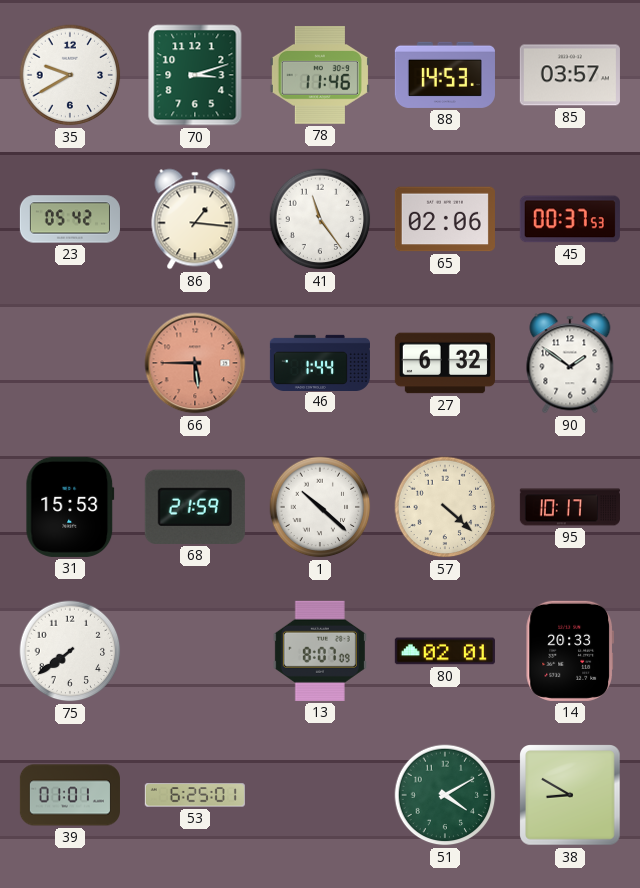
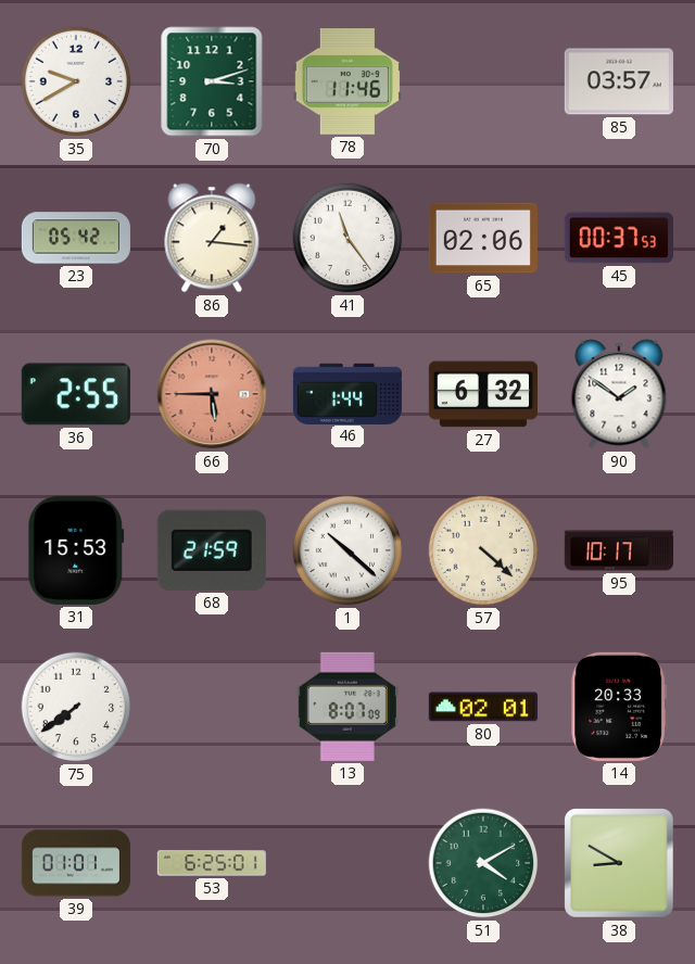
88: 14:53 -> none
36: none -> 2:55
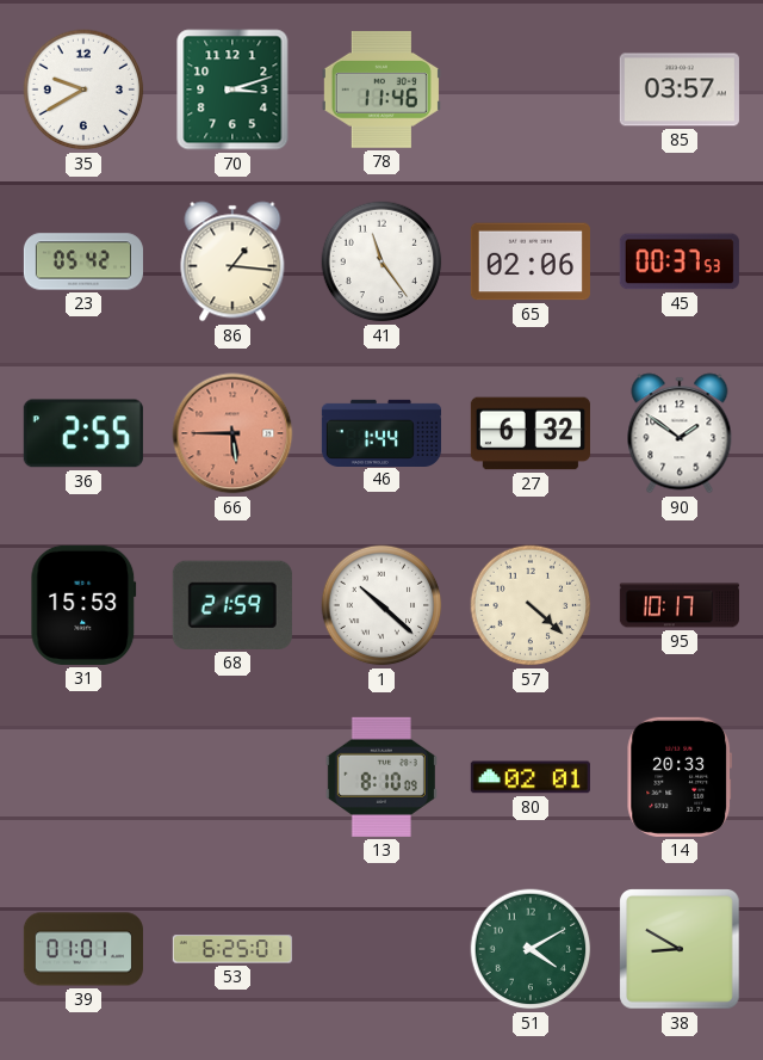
75: 7:39 -> none
13: 8:07 -> 8:10
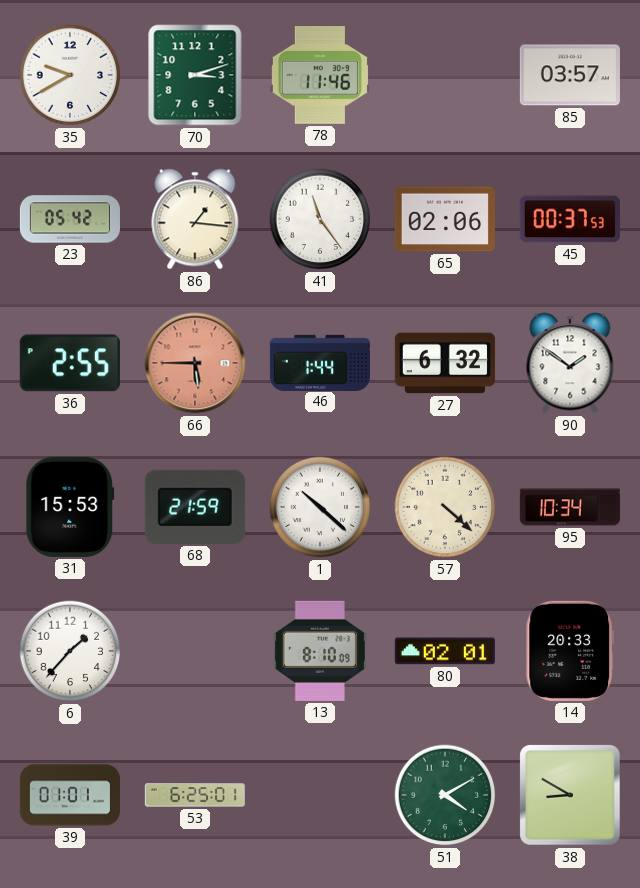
95: 10:17 -> 10:34
6: none -> 1:37
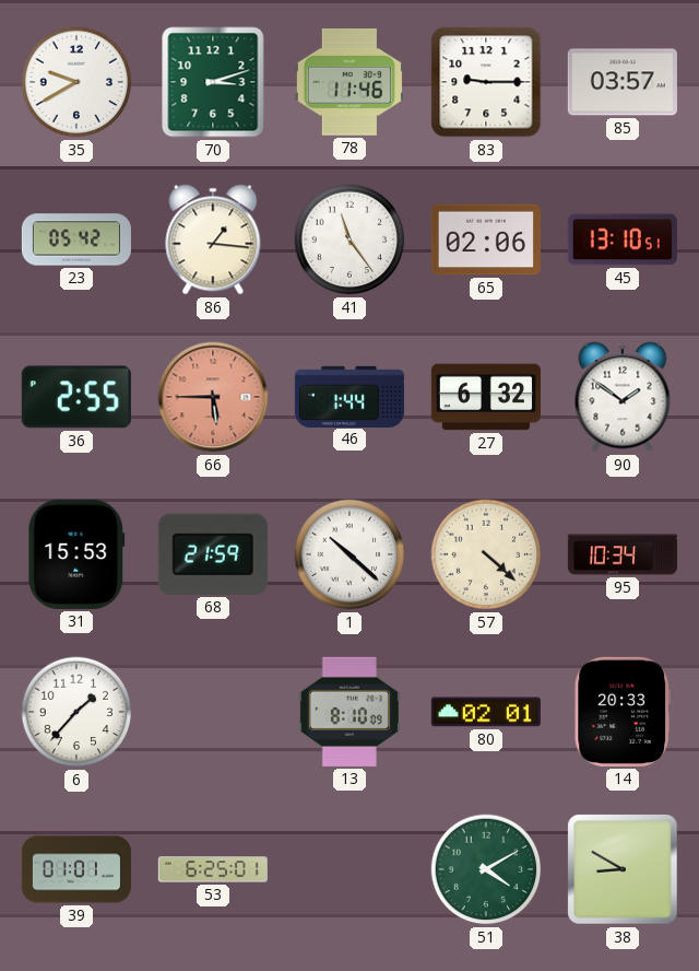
83: none -> 9:15
45: 00:37 -> 13:10
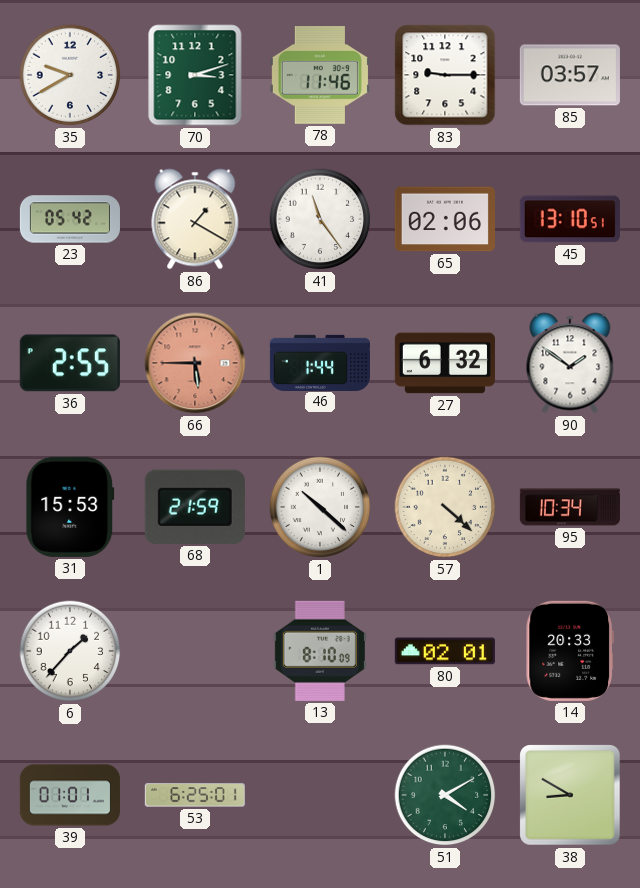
86: 1:16 -> 1:20
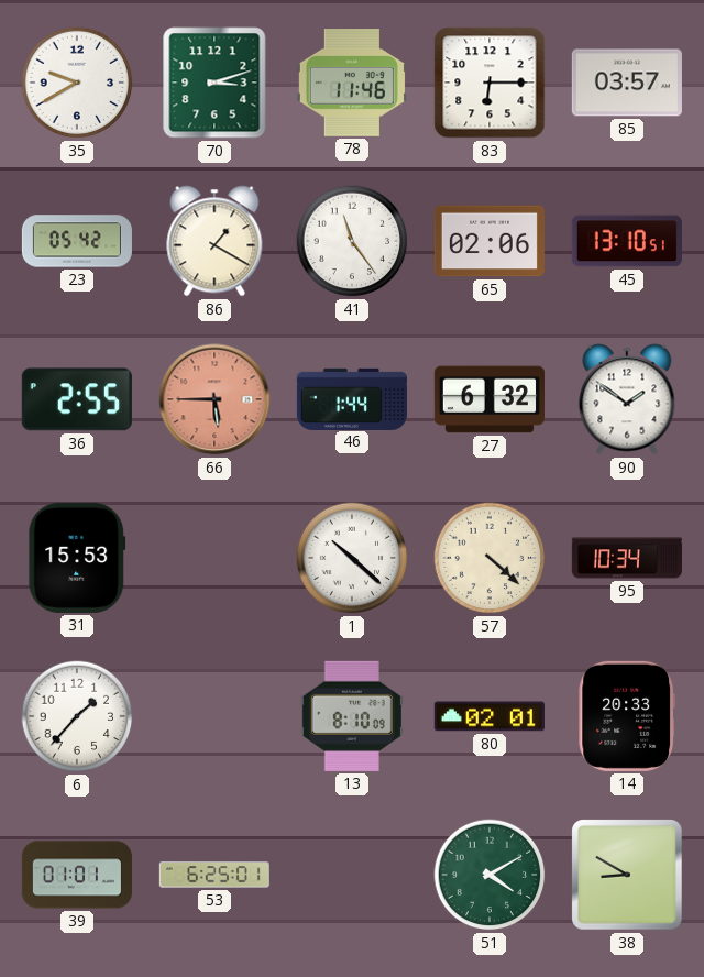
83: 9:15 -> 6:15
68: 21:59 -> none
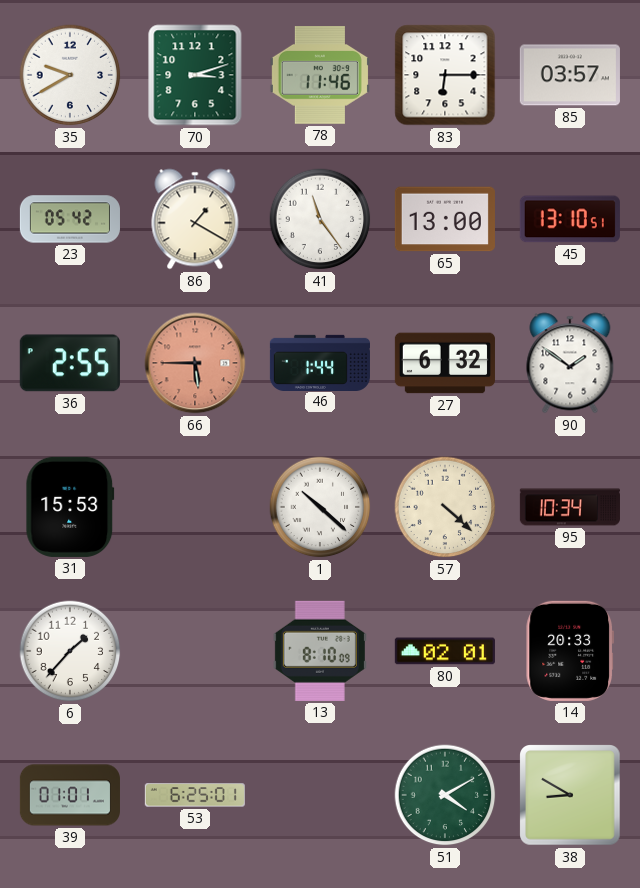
65: 02:06 -> 13:00
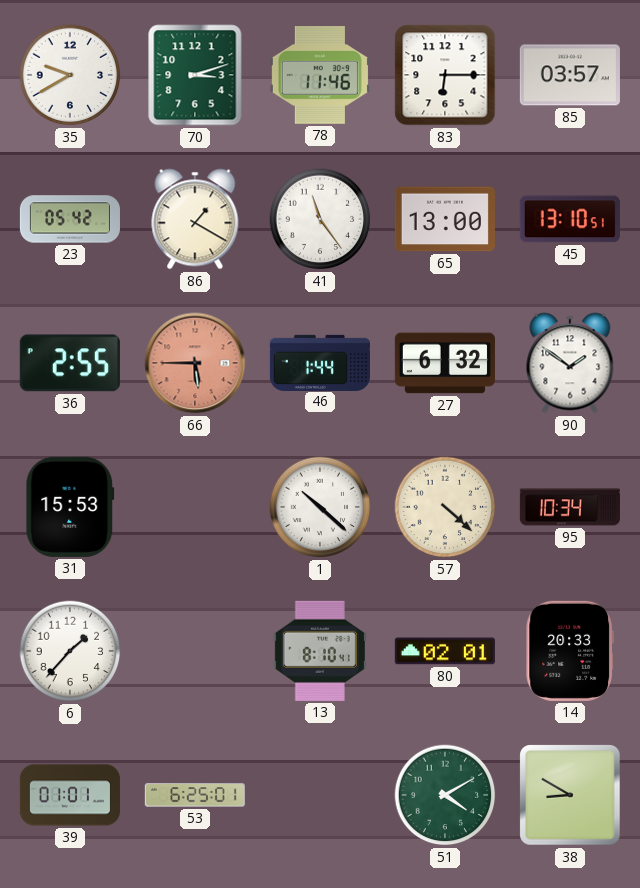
13: 8:10:09 -> 8:10:41
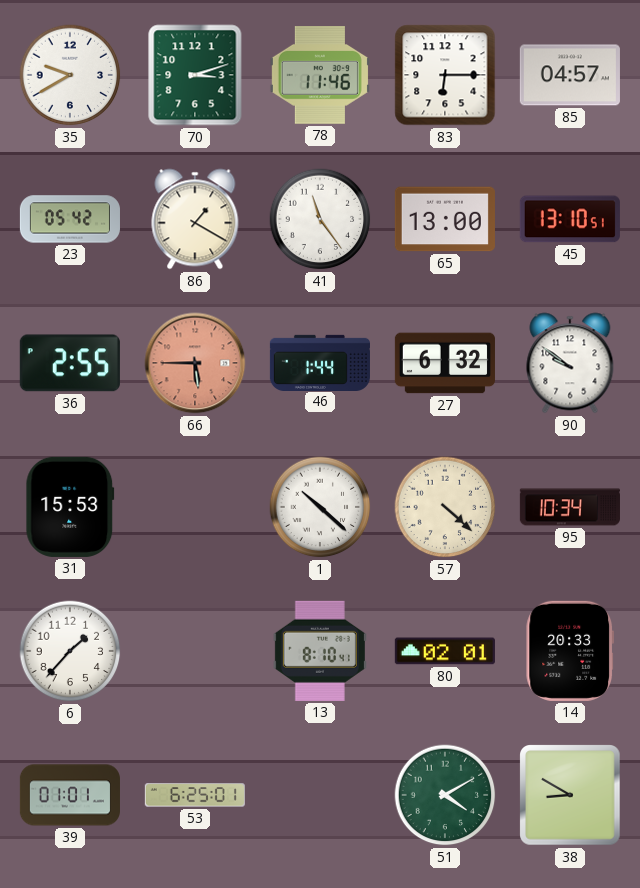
85: 03:57 -> 04:57
90: 1:51 -> 9:51
